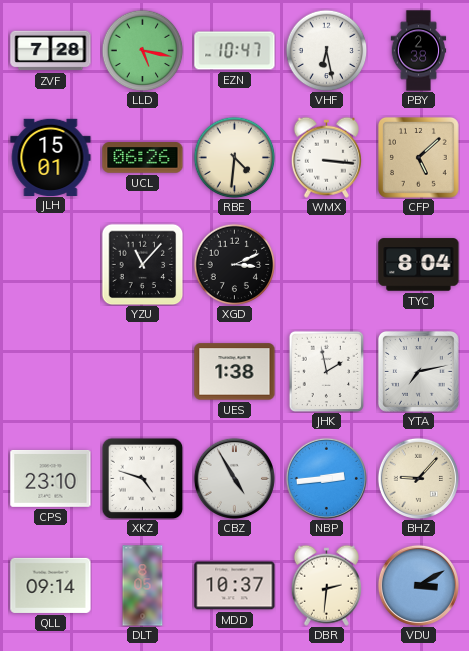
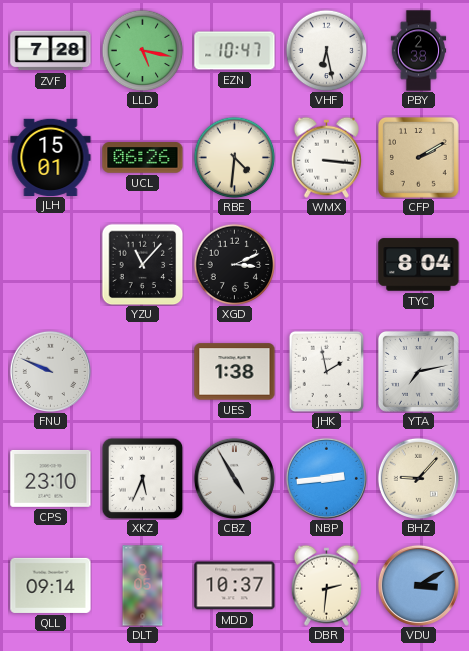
CFP: 5:08 -> 2:10
FNU: none -> 9:49
XKZ: 4:48 -> 5:34
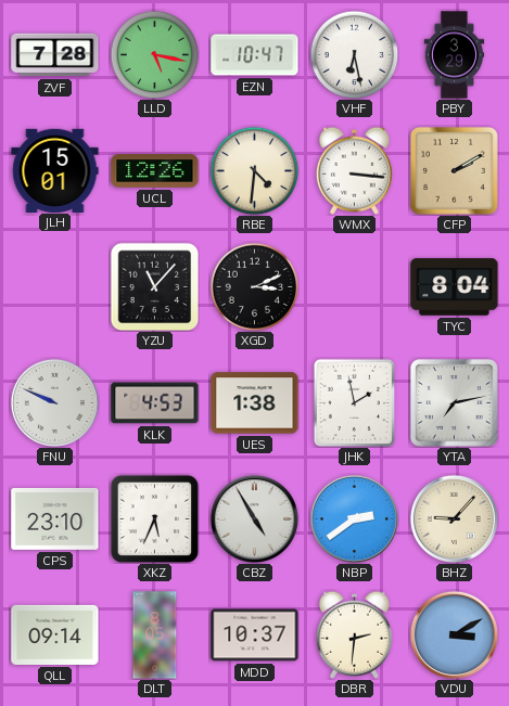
PBY: 2:38 -> 3:29
UCL: 06:26 -> 12:26
KLK: none -> 4:53
NBP: 2:44 -> 2:39
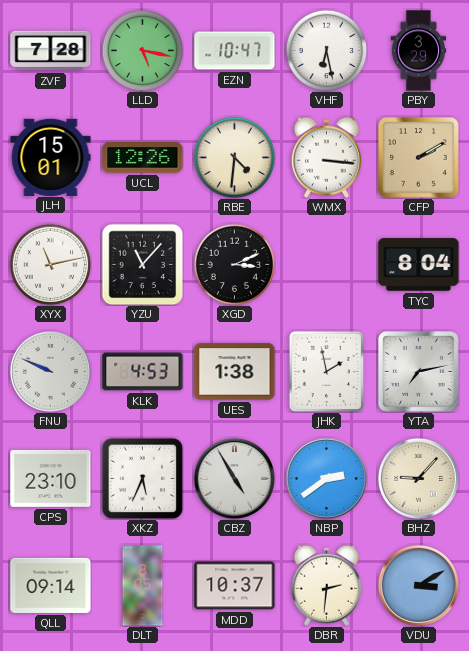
XYX: none -> 11:13
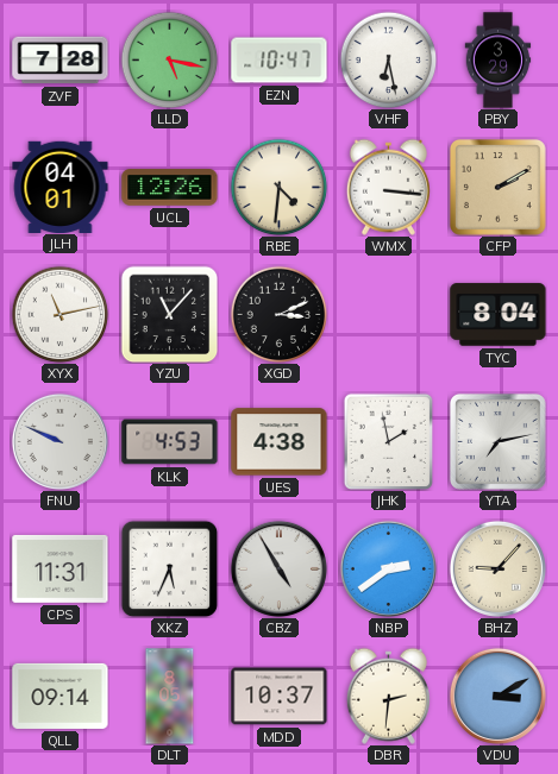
JLH: 15:01 -> 04:01
UES: 1:38 -> 4:38
CPS: 23:10 -> 11:31
